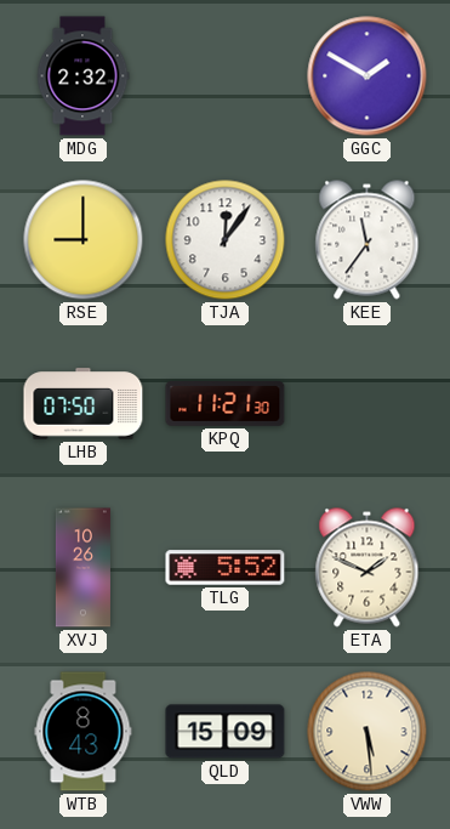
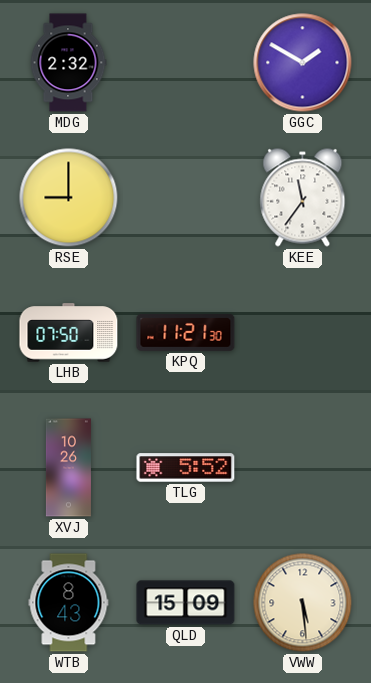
TJA: 12:06 -> none
ETA: 1:49 -> none
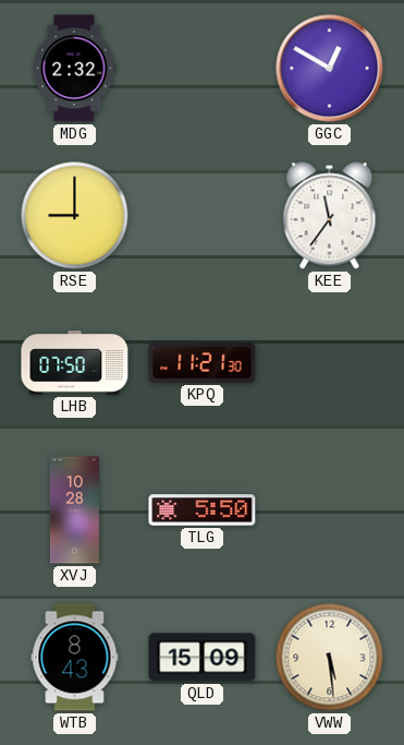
GGC: 1:50 -> 12:50
XVJ: 10:26 -> 10:28
TLG: 5:52 -> 5:50
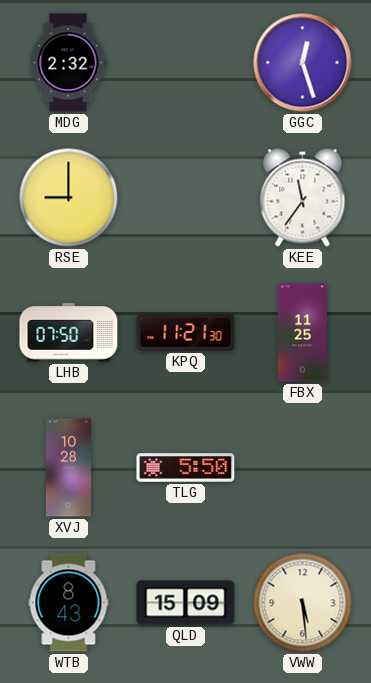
GGC: 12:50 -> 12:27
FBX: none -> 11:25
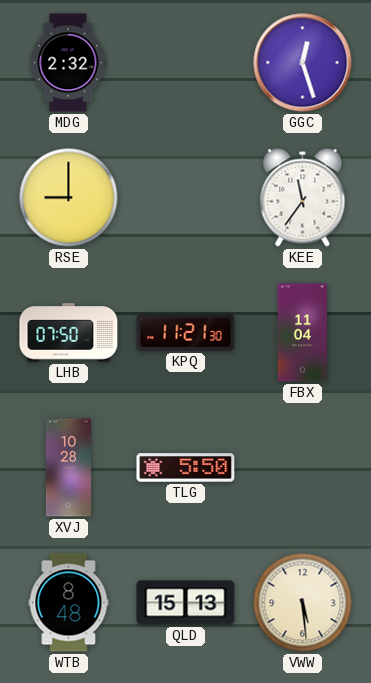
FBX: 11:25 -> 11:04
WTB: 8:43 -> 8:48
QLD: 15:09 -> 15:13
